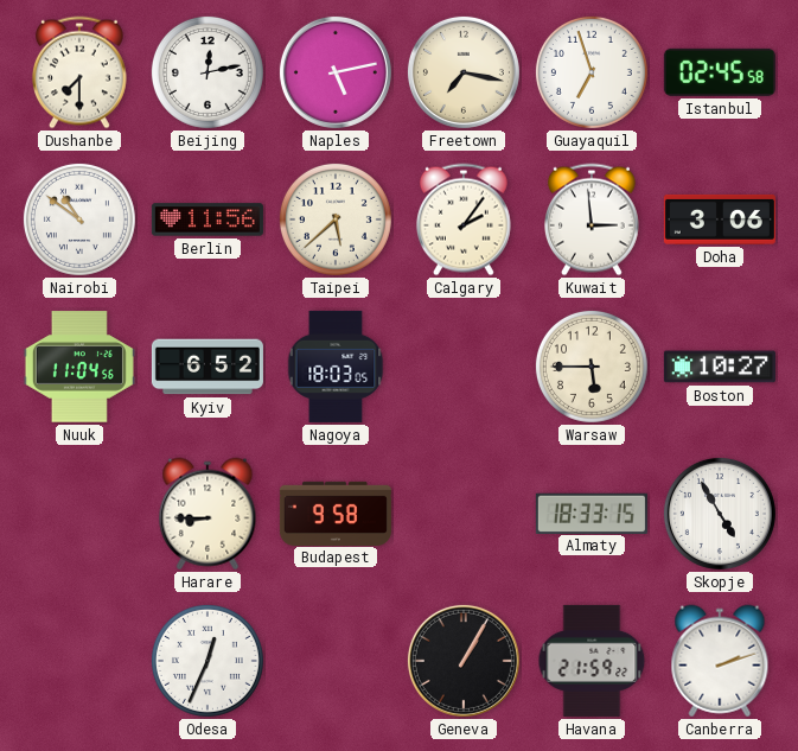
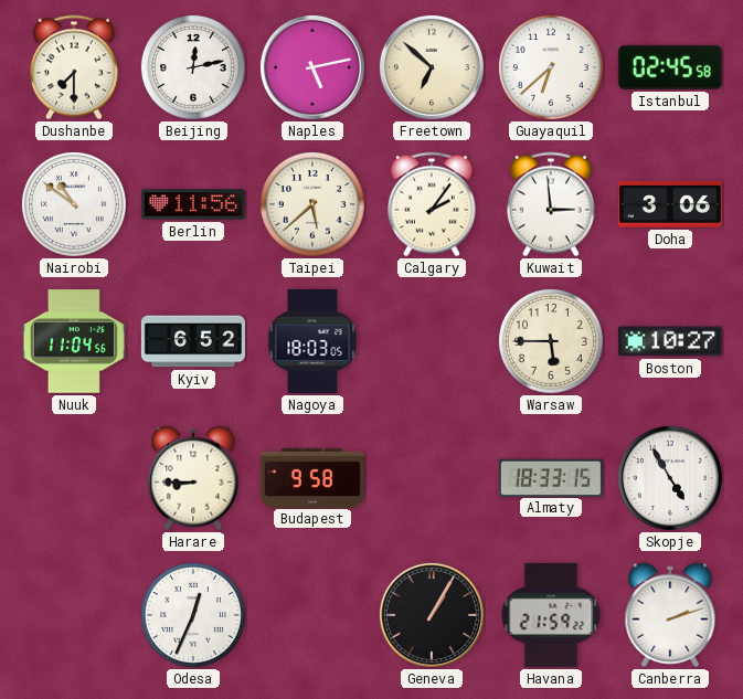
Freetown: 7:17 -> 6:52
Guayaquil: 6:57 -> 6:38
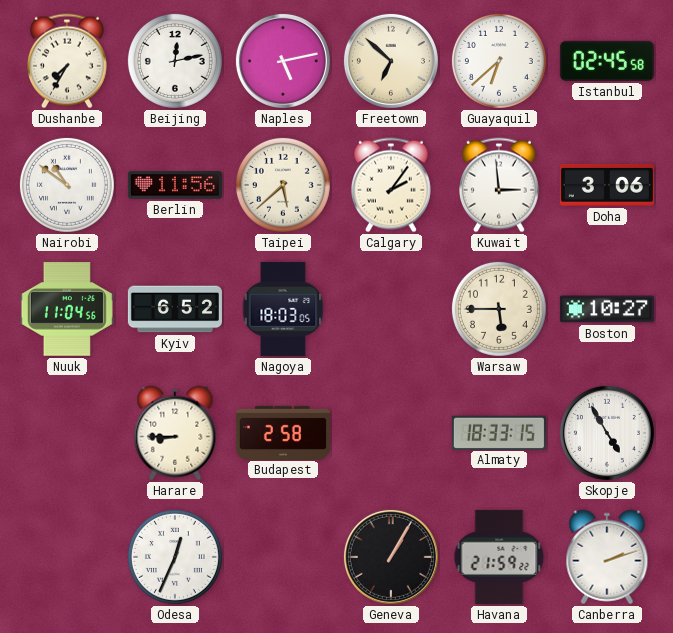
Dushanbe: 7:30 -> 7:35
Budapest: 9:58 -> 2:58
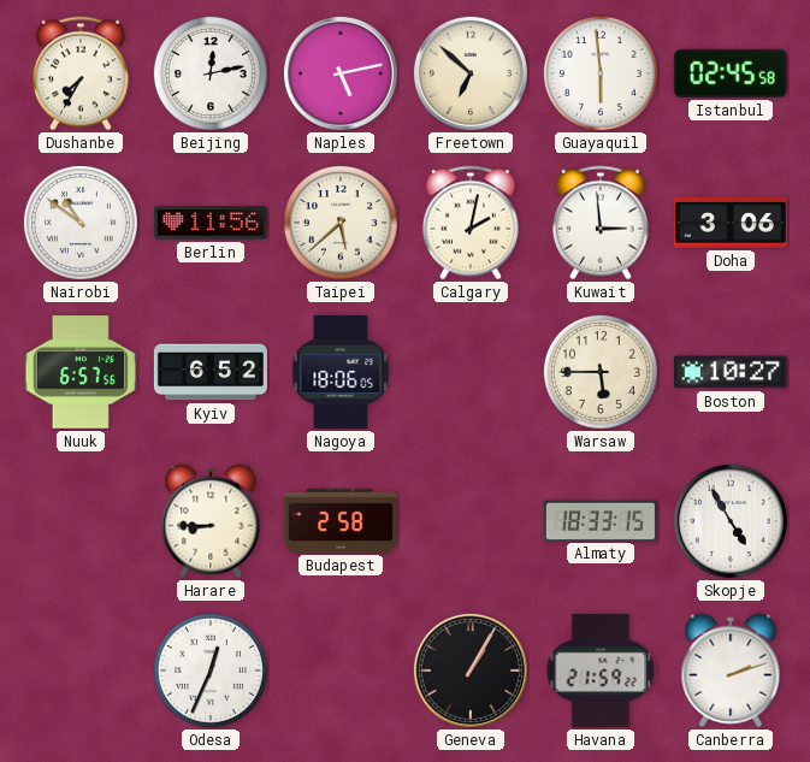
Guayaquil: 6:38 -> 5:59
Calgary: 2:06 -> 2:02
Nuuk: 11:04 -> 6:57
Nagoya: 18:03 -> 18:06
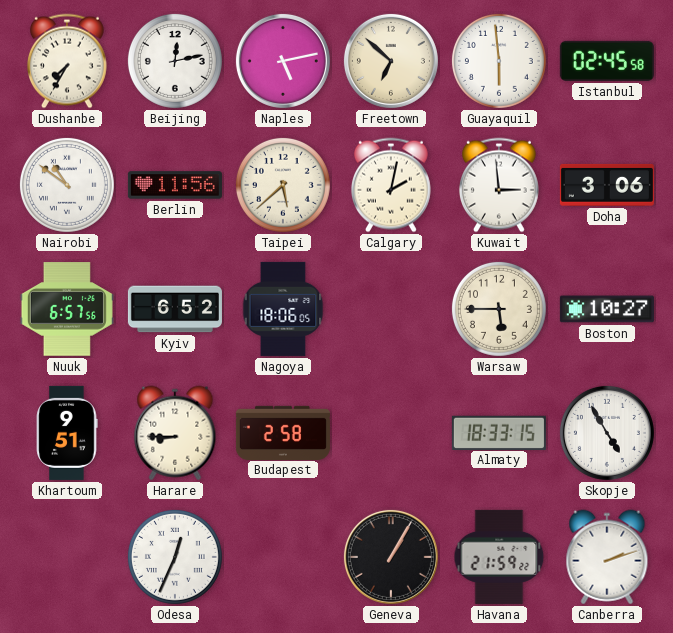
Khartoum: none -> 9:51
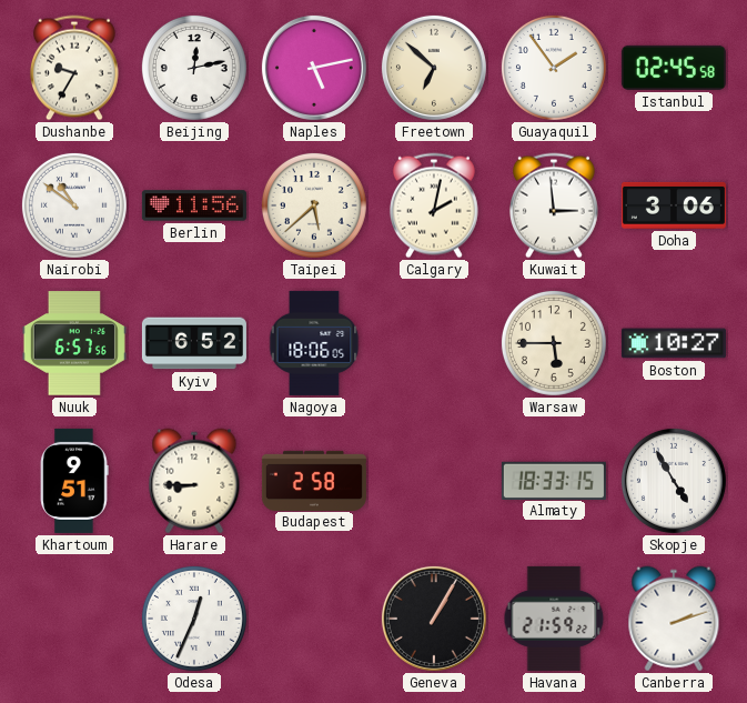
Dushanbe: 7:35 -> 9:35
Guayaquil: 5:59 -> 1:54
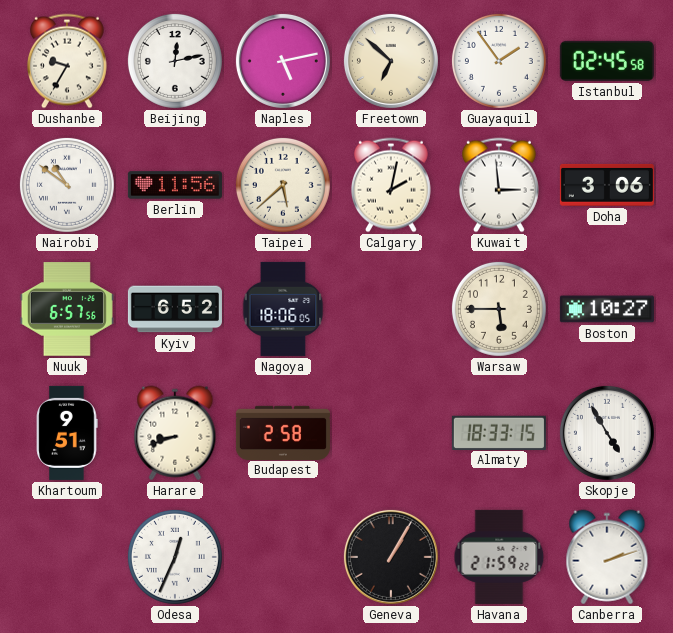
Harare: 8:45 -> 8:42
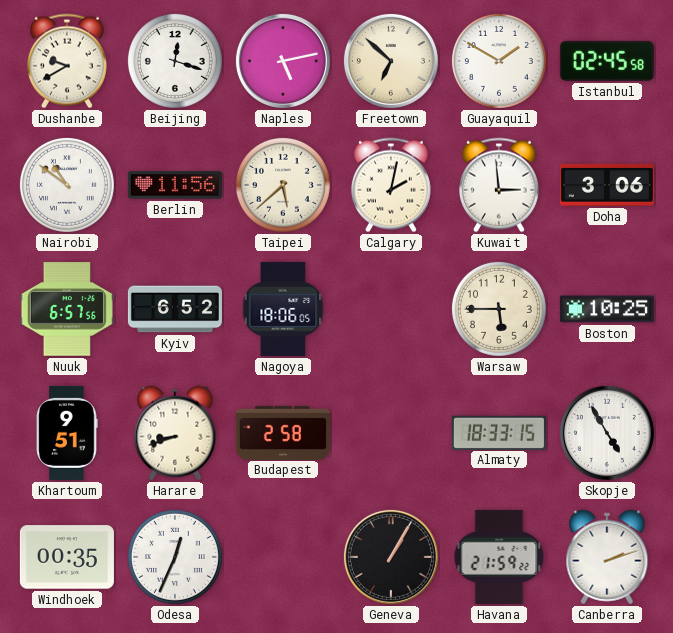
Dushanbe: 9:35 -> 9:40
Beijing: 12:13 -> 12:18
Guayaquil: 1:54 -> 1:50
Boston: 10:27 -> 10:25
Windhoek: none -> 00:35
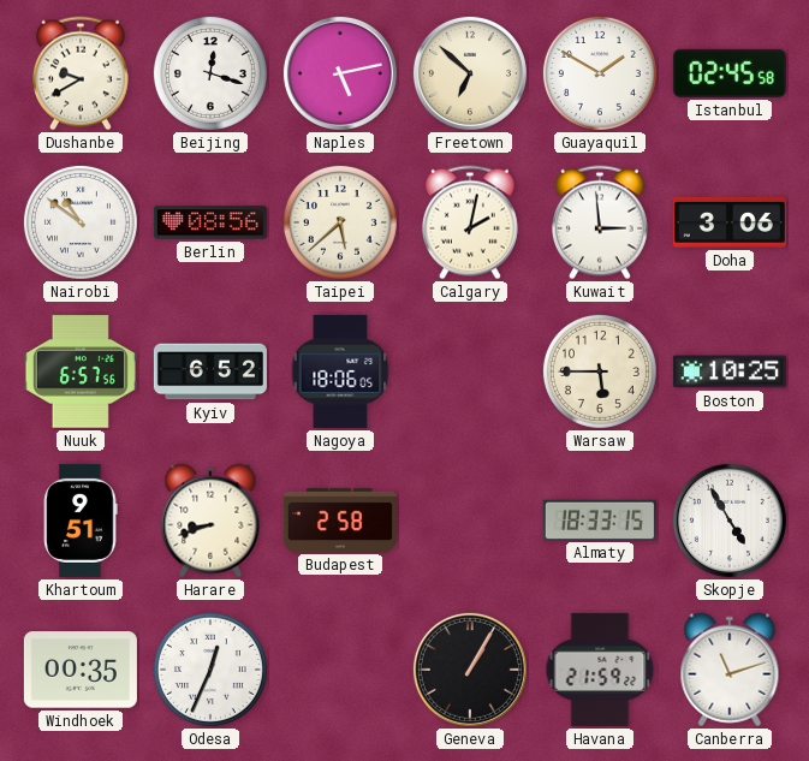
Berlin: 11:56 -> 08:56
Canberra: 2:12 -> 11:12
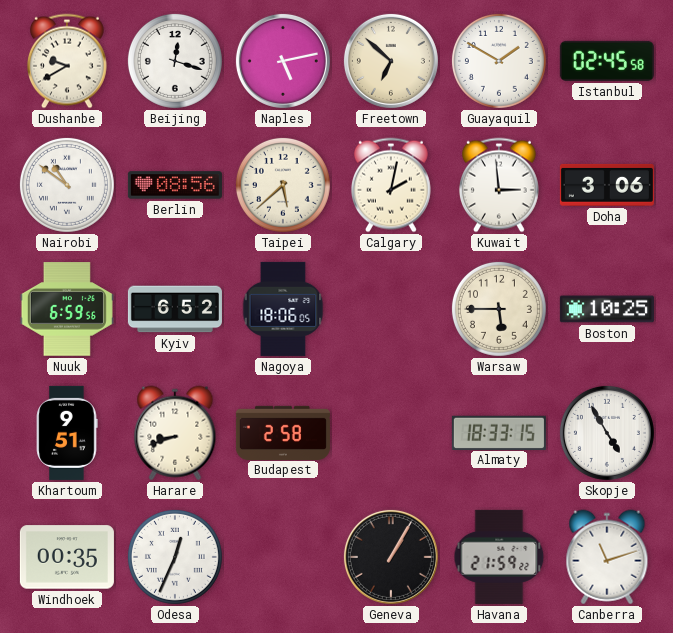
Nuuk: 6:57 -> 6:59
